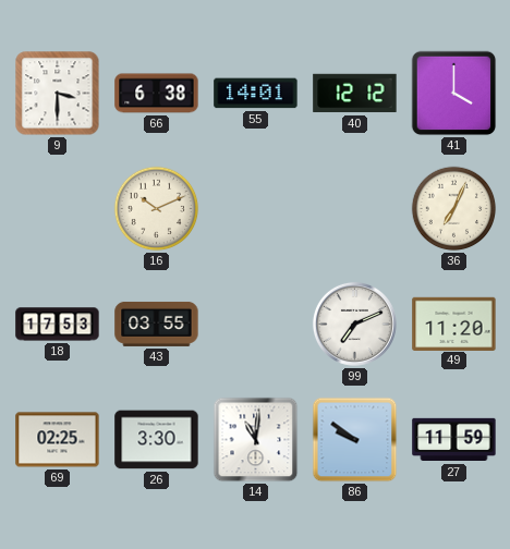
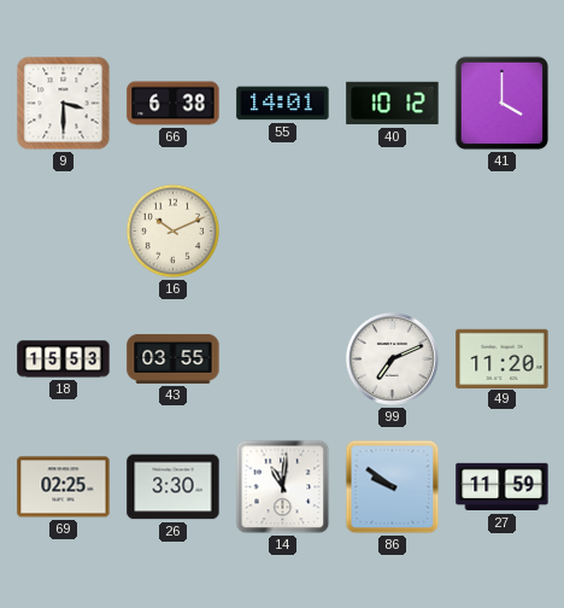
40: 12:12 -> 10:12
36: 7:04 -> none
18: 17:53 -> 15:53
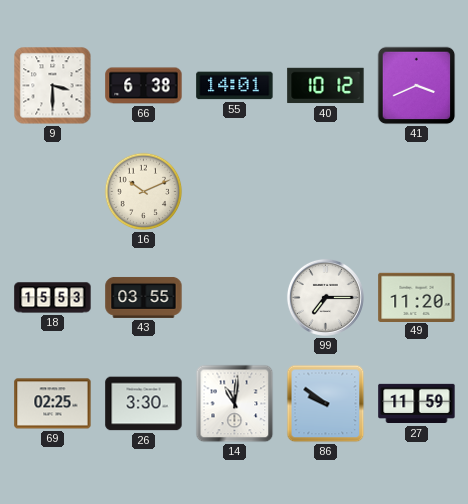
41: 4:00 -> 3:41
99: 7:11 -> 7:15
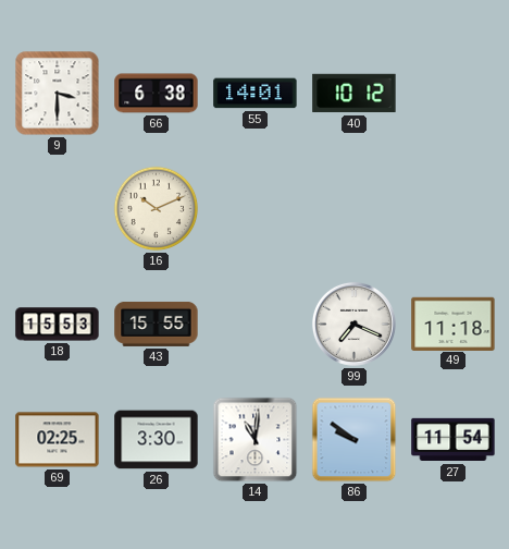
41: 3:41 -> none
43: 03:55 -> 15:55
99: 7:15 -> 7:19
49: 11:20 -> 11:18
27: 11:59 -> 11:54
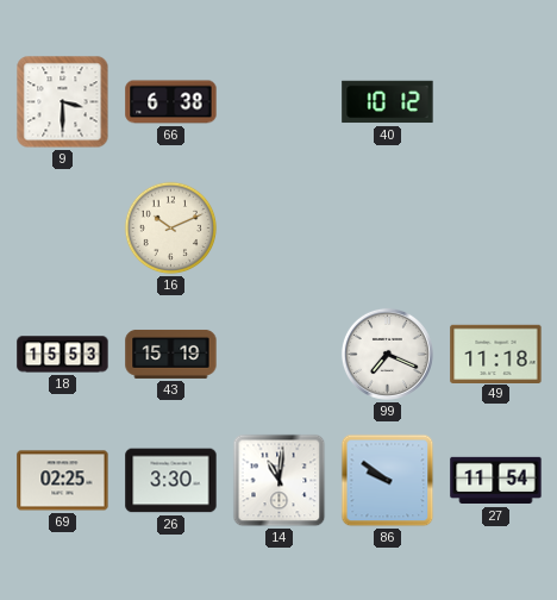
55: 14:01 -> none
43: 15:55 -> 15:19
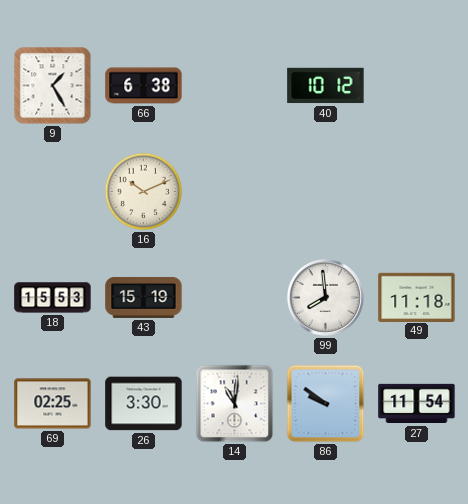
9: 3:30 -> 1:25
99: 7:19 -> 7:59
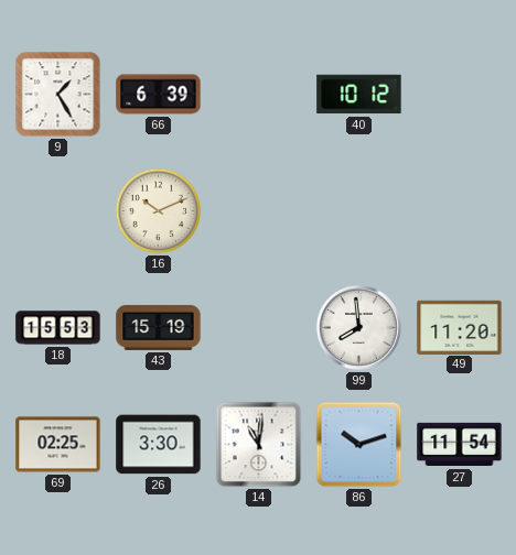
66: 6:38 -> 6:39
49: 11:18 -> 11:20
86: 9:51 -> 10:12
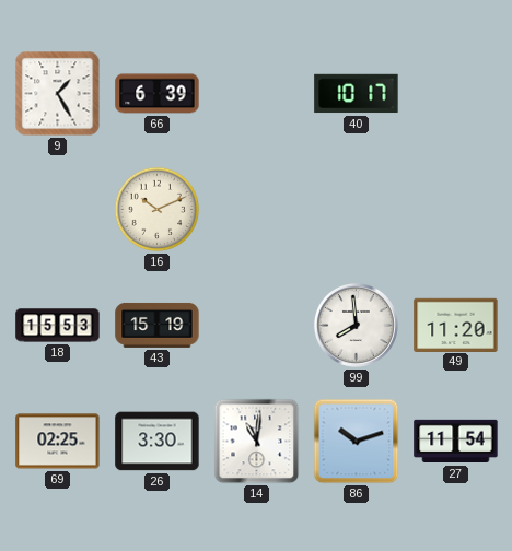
40: 10:12 -> 10:17
